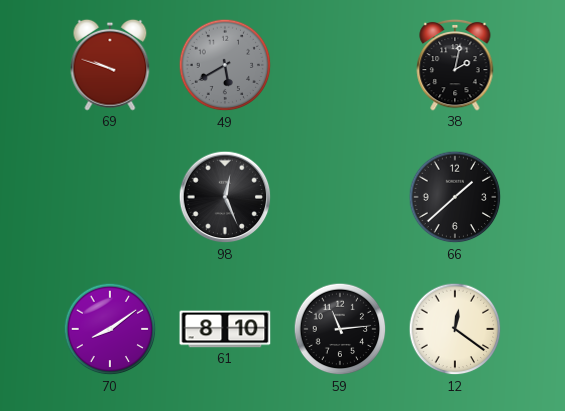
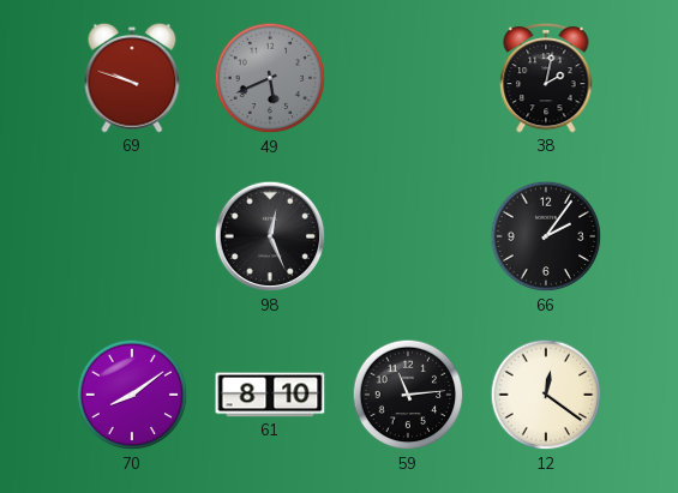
49: 5:40 -> 5:41
66: 1:38 -> 2:06
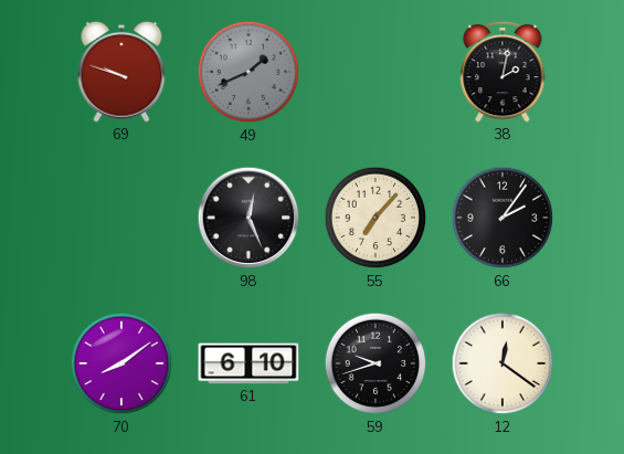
49: 5:41 -> 1:41
55: none -> 7:07
61: 8:10 -> 6:10
59: 11:14 -> 9:42
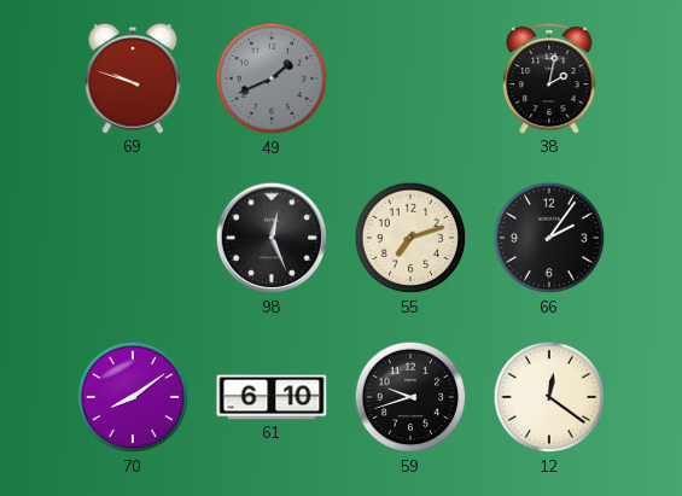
55: 7:07 -> 7:12
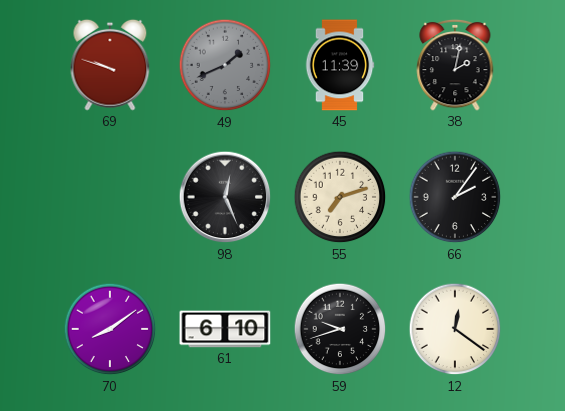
45: none -> 11:39
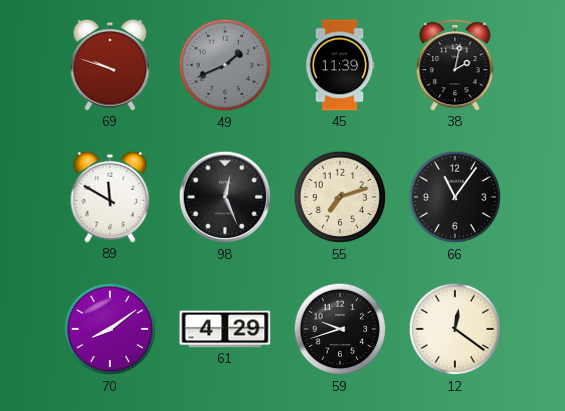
89: none -> 11:50
66: 2:06 -> 11:06
61: 6:10 -> 4:29
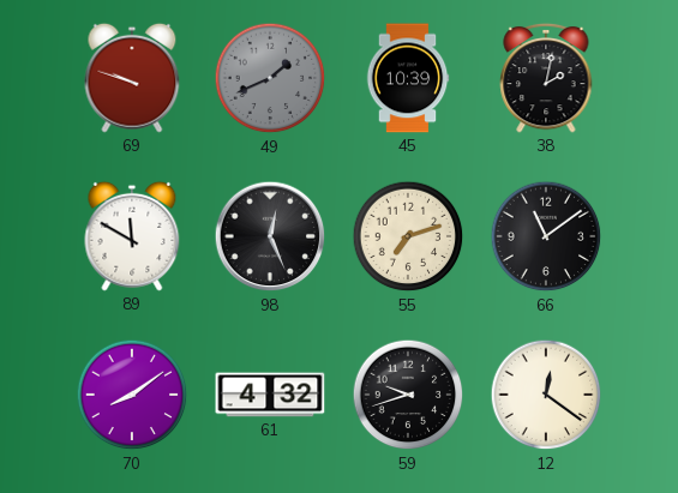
45: 11:39 -> 10:39
66: 11:06 -> 11:09
61: 4:29 -> 4:32
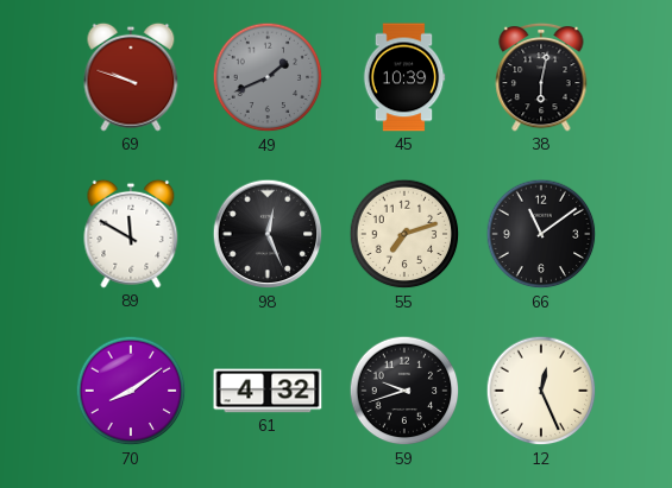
38: 2:02 -> 6:02
12: 12:21 -> 12:26
